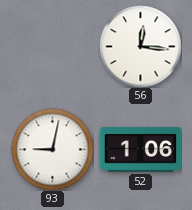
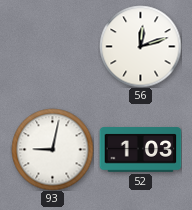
56: 12:16 -> 12:12
52: 1:06 -> 1:03
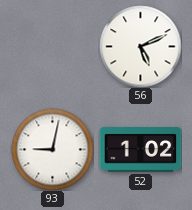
56: 12:12 -> 5:11
52: 1:03 -> 1:02
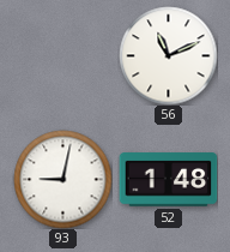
56: 5:11 -> 11:11
52: 1:02 -> 1:48
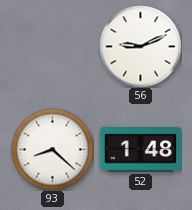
56: 11:11 -> 9:11
93: 9:02 -> 8:22
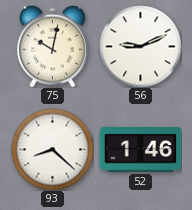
75: none -> 10:02
52: 1:48 -> 1:46
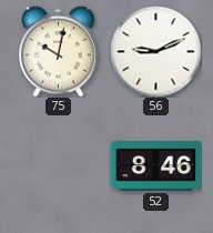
93: 8:22 -> none
52: 1:46 -> 8:46
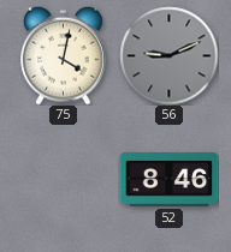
75: 10:02 -> 4:02
56 dial: white -> grey
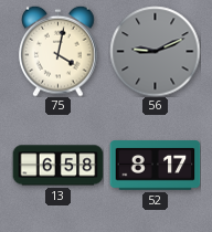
13: none -> 6:58
52: 8:46 -> 8:17
